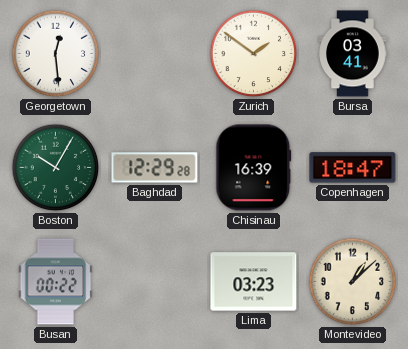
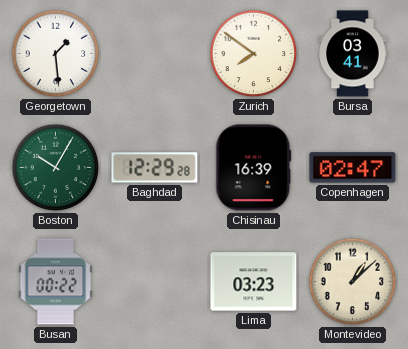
Georgetown: 12:29 -> 1:29
Zurich: 1:51 -> 7:51
Copenhagen: 18:47 -> 02:47
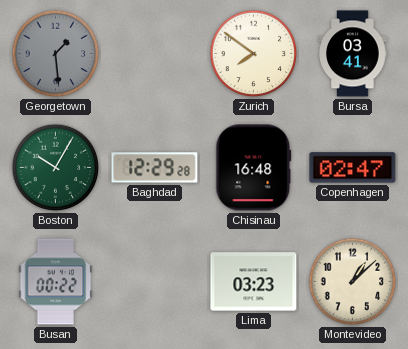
Georgetown dial: white -> grey
Chisinau: 16:39 -> 16:48
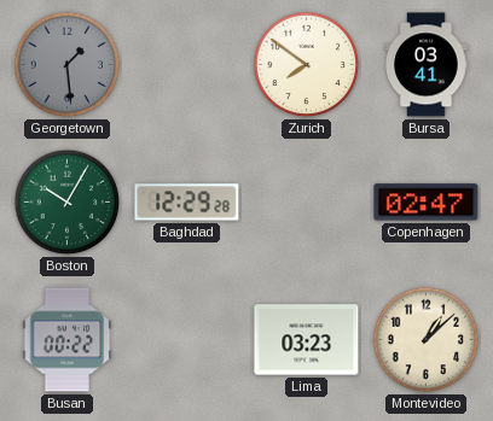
Chisinau: 16:48 -> none
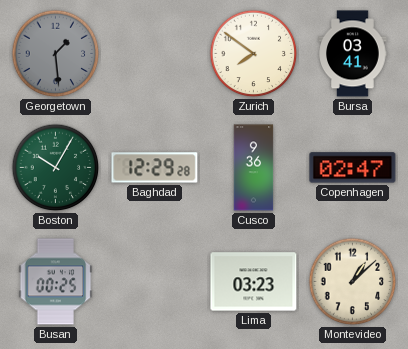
Cusco: none -> 9:36
Busan: 00:22 -> 00:25
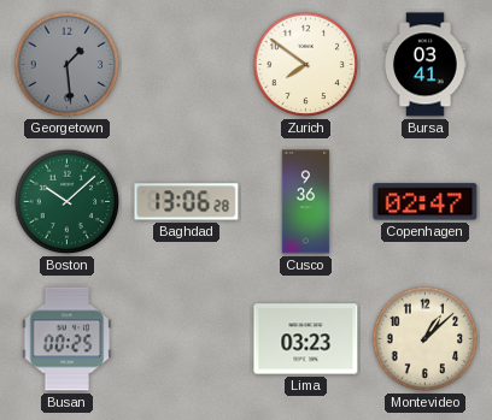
Boston: 10:05 -> 10:08
Baghdad: 12:29 -> 13:06
